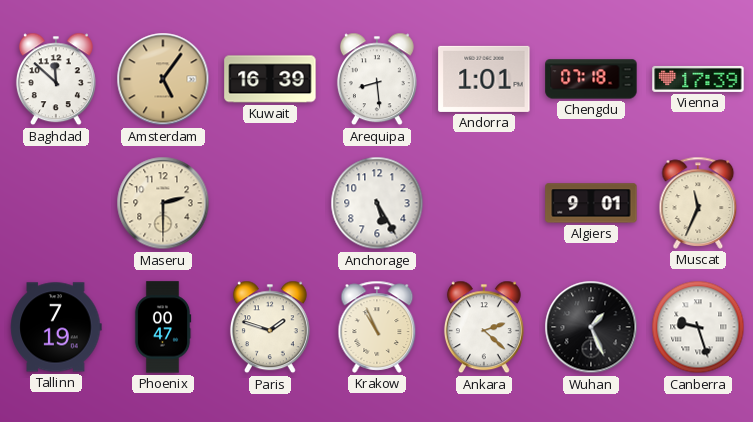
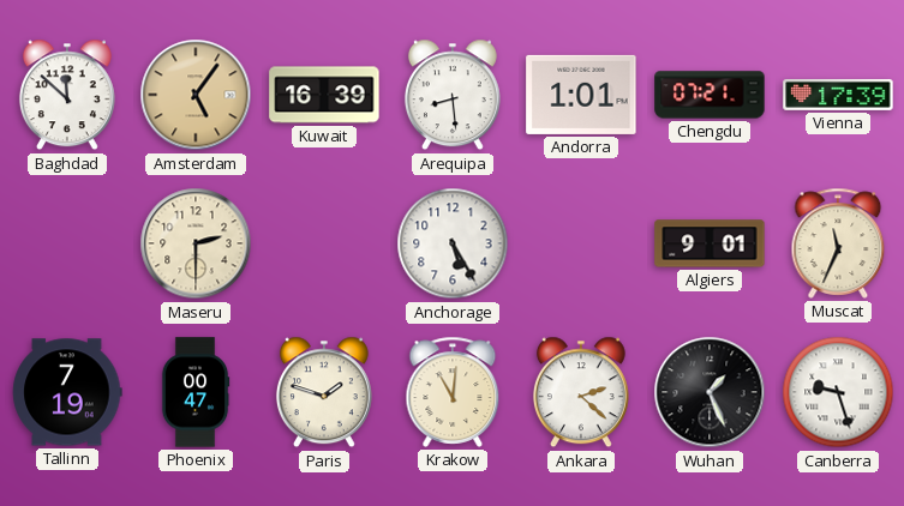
Chengdu: 07:18 -> 07:21
Krakow: 10:56 -> 11:01
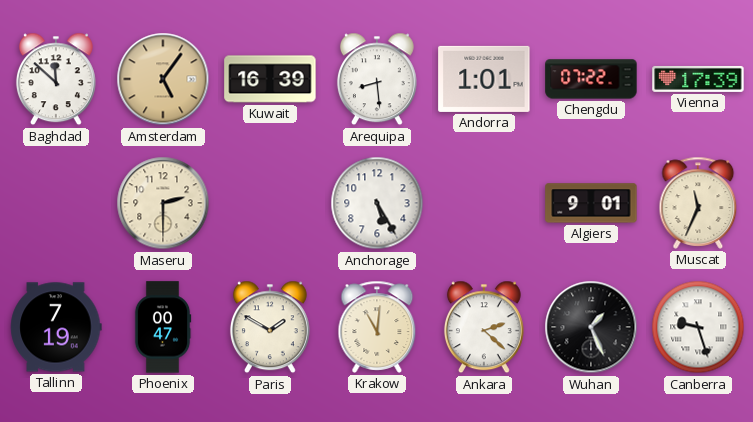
Chengdu: 07:21 -> 07:22
Paris: 1:48 -> 1:50
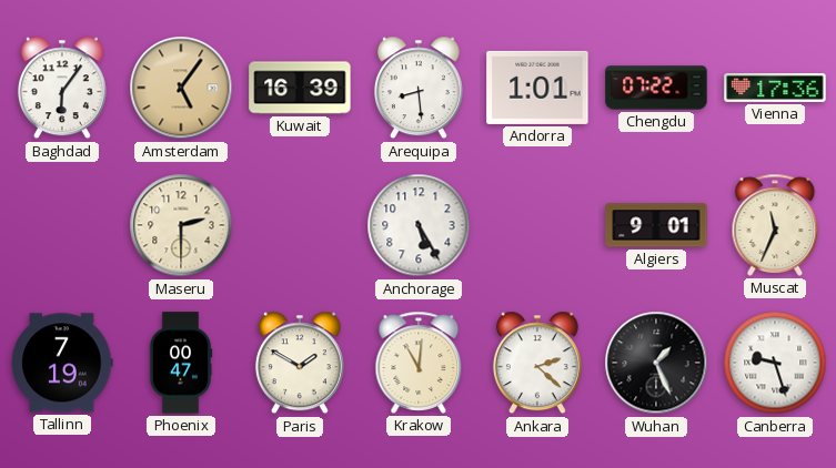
Baghdad: 11:52 -> 6:06
Vienna: 17:39 -> 17:36
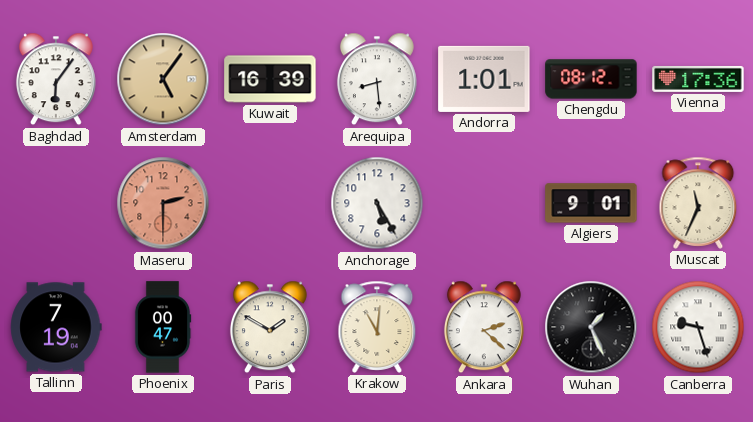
Chengdu: 07:22 -> 08:12
Maseru dial: cream -> salmon
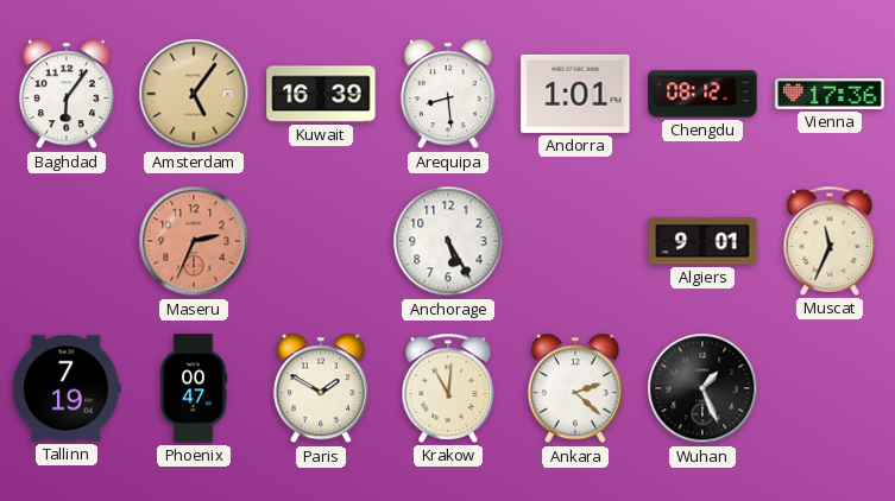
Maseru: 2:30 -> 2:34
Canberra: 9:27 -> none
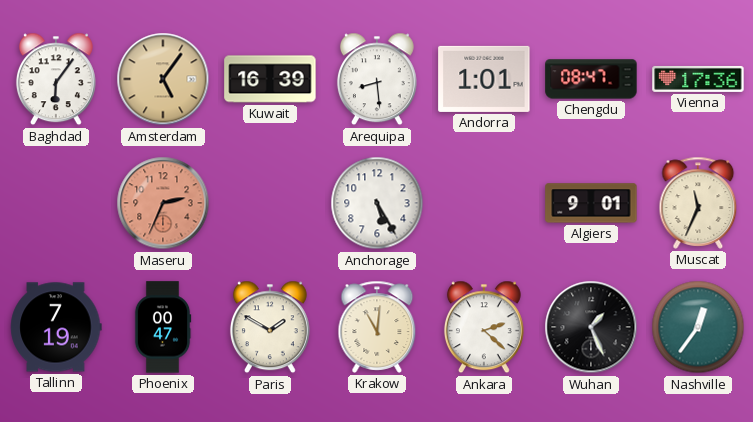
Chengdu: 08:12 -> 08:47
Nashville: none -> 12:36
